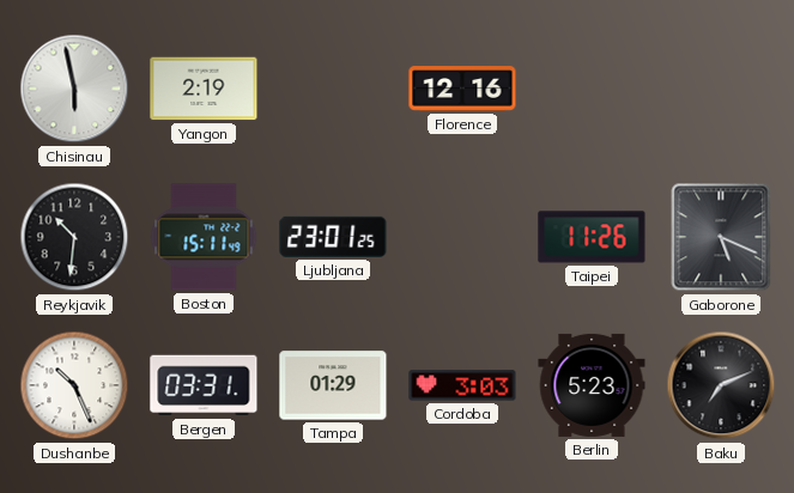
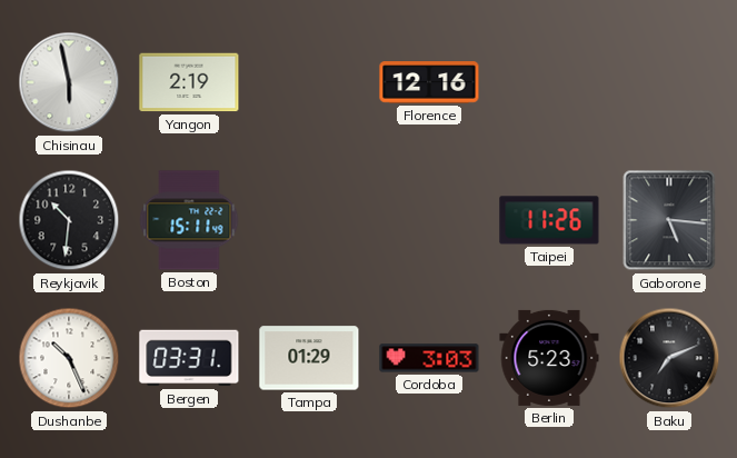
Ljubljana: 23:01 -> none
Gaborone: 5:19 -> 5:16
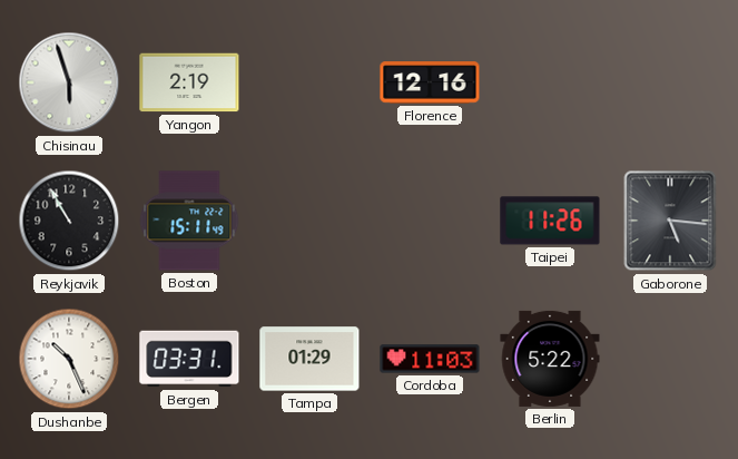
Chisinau: 5:58 -> 5:57
Reykjavik: 10:31 -> 10:55
Cordoba: 3:03 -> 11:03
Berlin: 5:23 -> 5:22
Baku: 7:11 -> none
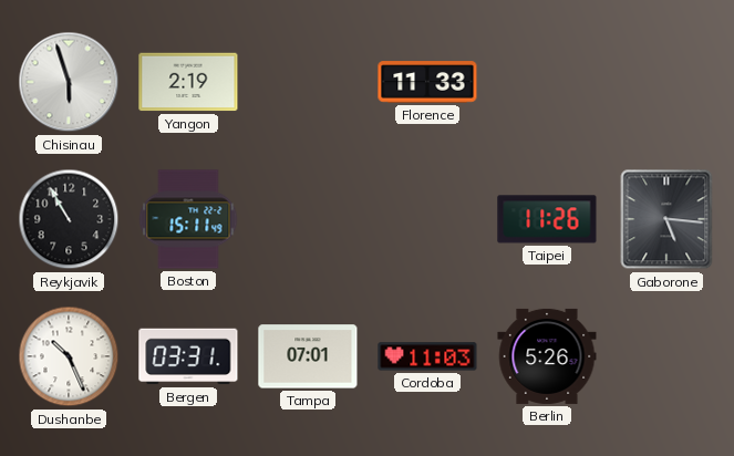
Florence: 12:16 -> 11:33
Tampa: 01:29 -> 07:01
Berlin: 5:22 -> 5:26
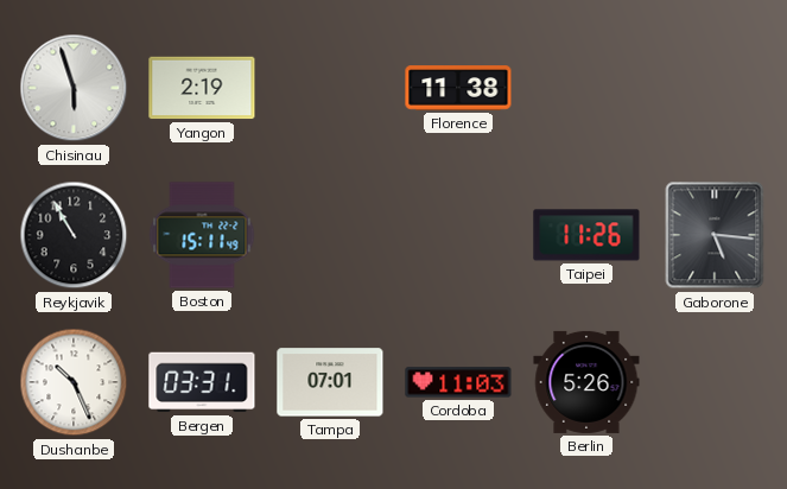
Florence: 11:33 -> 11:38
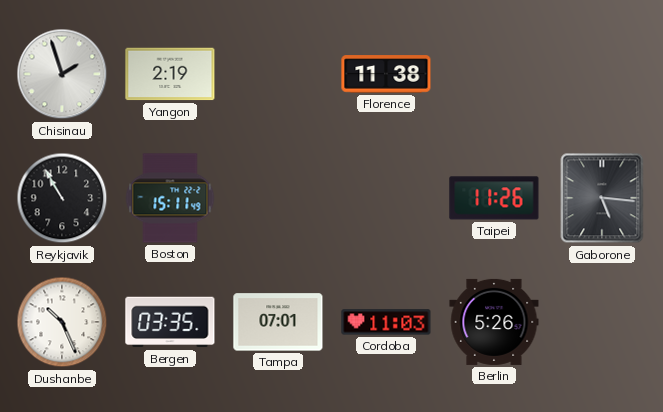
Chisinau: 5:57 -> 1:57
Bergen: 03:31 -> 03:35
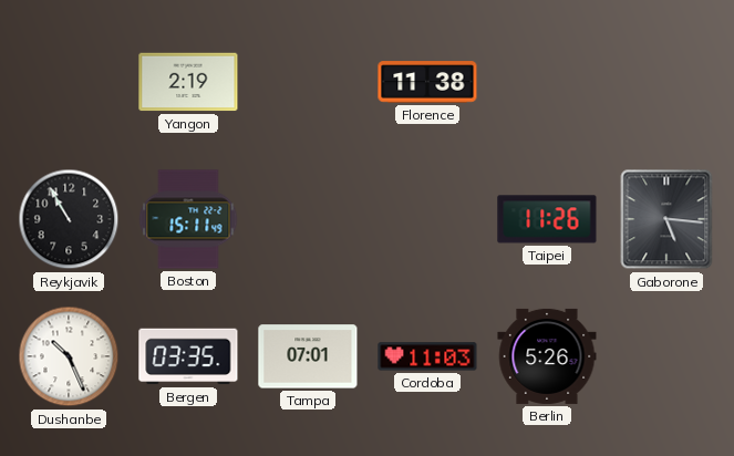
Chisinau: 1:57 -> none
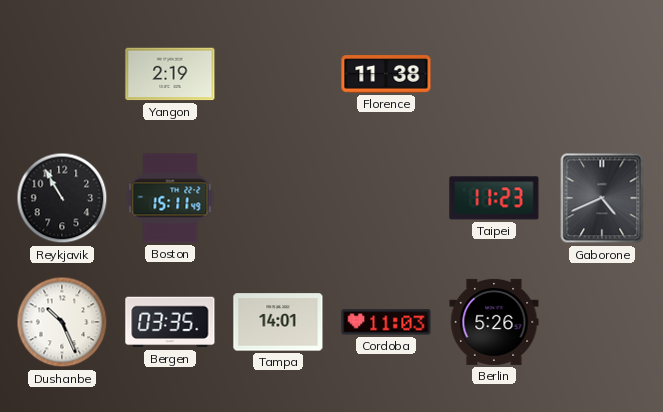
Taipei: 11:26 -> 11:23
Gaborone: 5:16 -> 4:41
Tampa: 07:01 -> 14:01
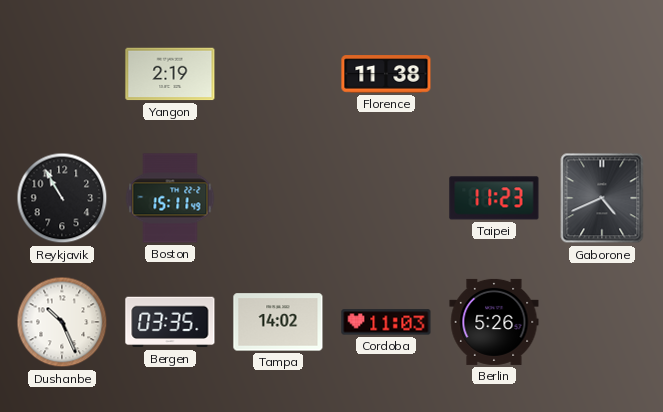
Tampa: 14:01 -> 14:02
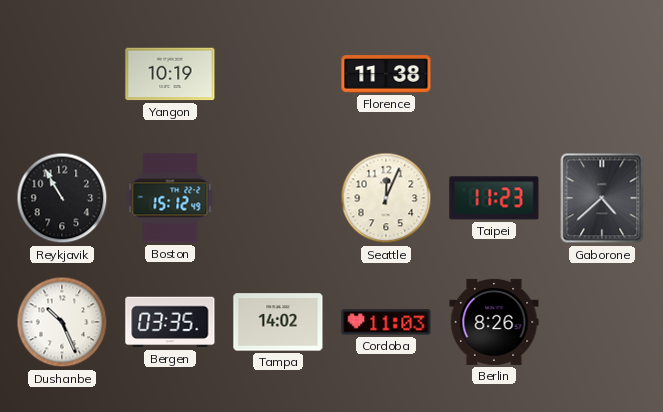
Yangon: 2:19 -> 10:19
Boston: 15:11 -> 15:12
Seattle: none -> 12:04
Gaborone: 4:41 -> 4:38
Berlin: 5:26 -> 8:26
